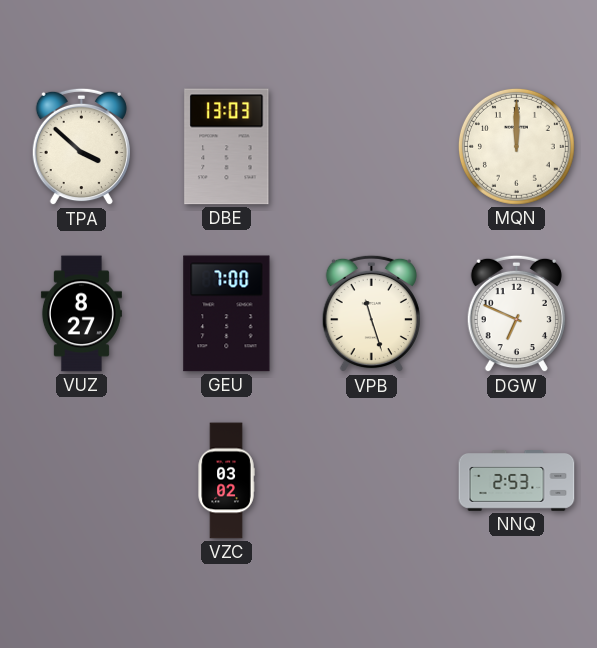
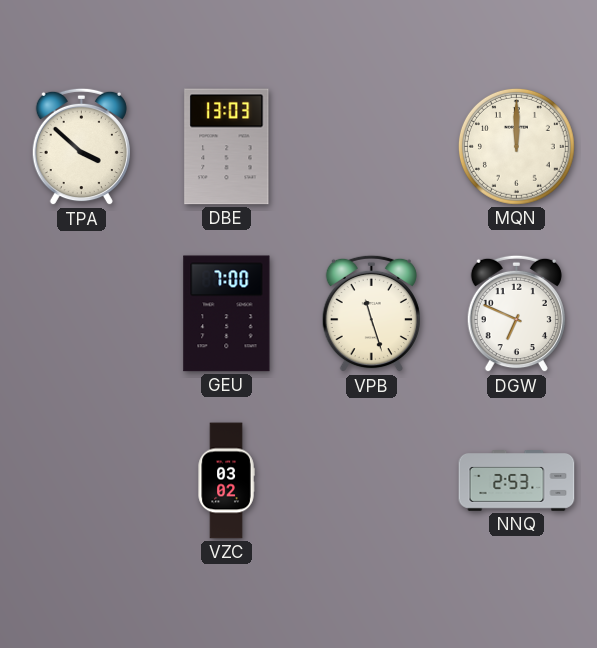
VUZ: 8:27 -> none
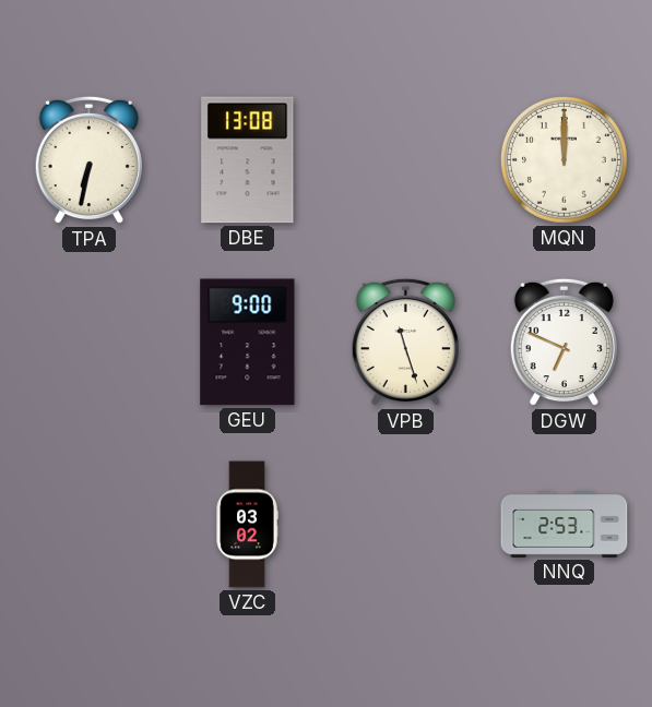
TPA: 3:52 -> 6:32
DBE: 13:03 -> 13:08
GEU: 7:00 -> 9:00
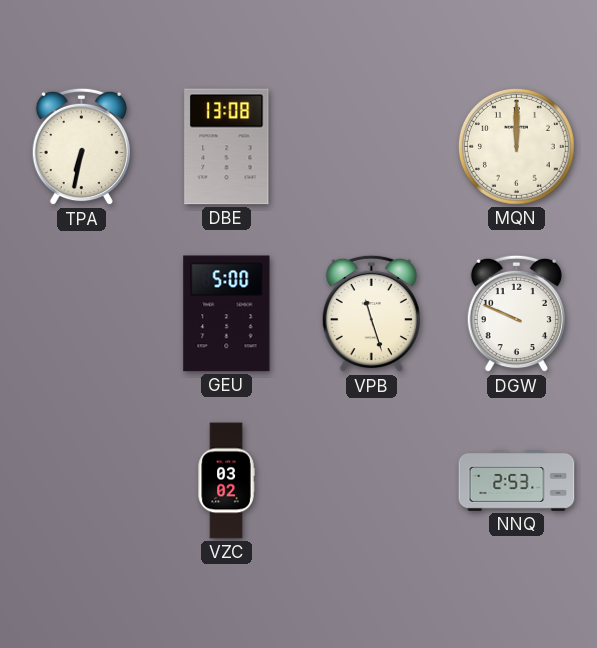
GEU: 9:00 -> 5:00
DGW: 6:49 -> 9:49
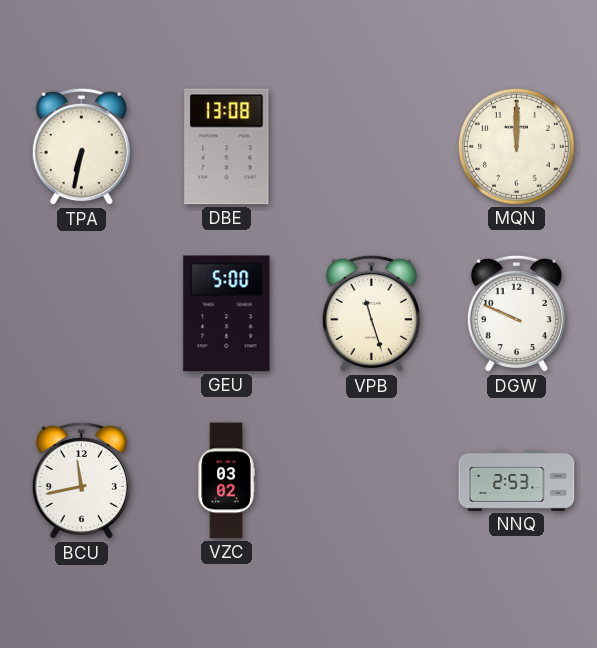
BCU: none -> 11:43
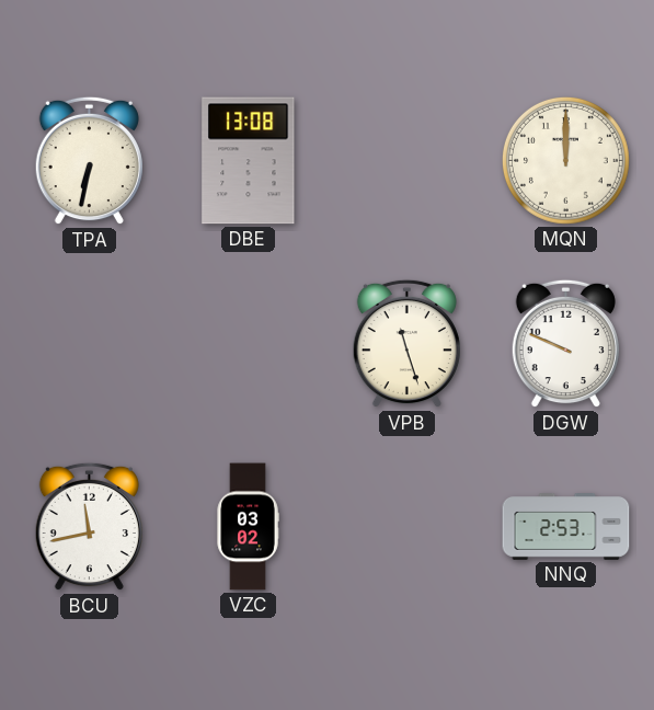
GEU: 5:00 -> none
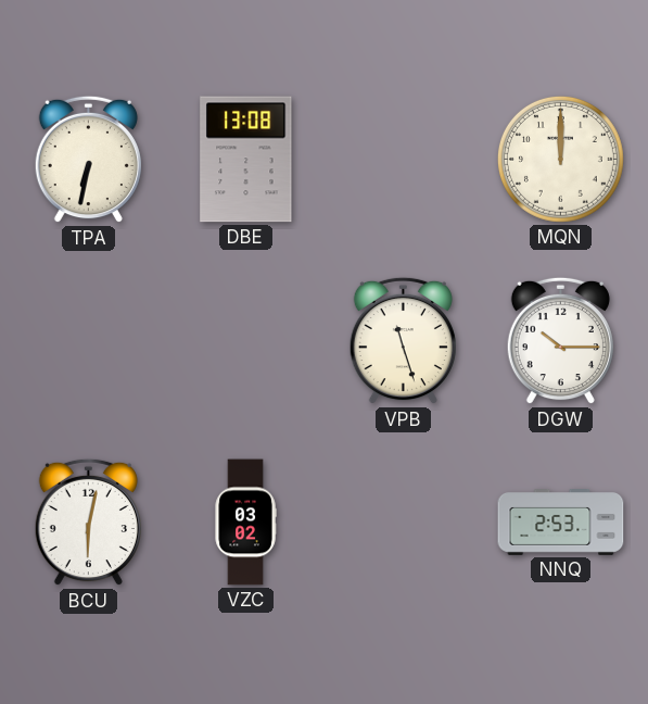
DGW: 9:49 -> 10:15
BCU: 11:43 -> 6:02
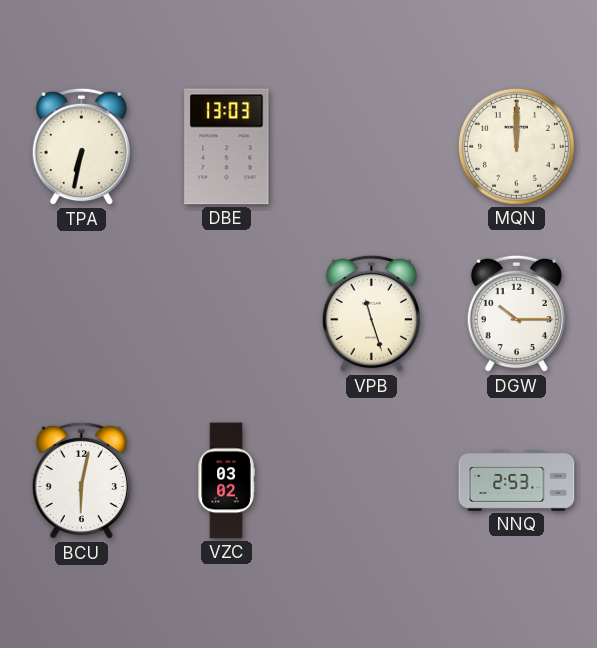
DBE: 13:08 -> 13:03
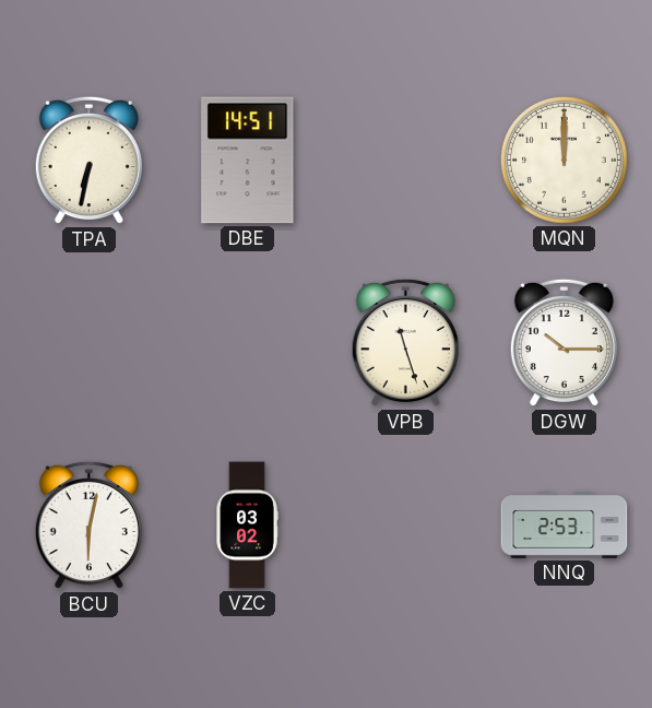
DBE: 13:03 -> 14:51
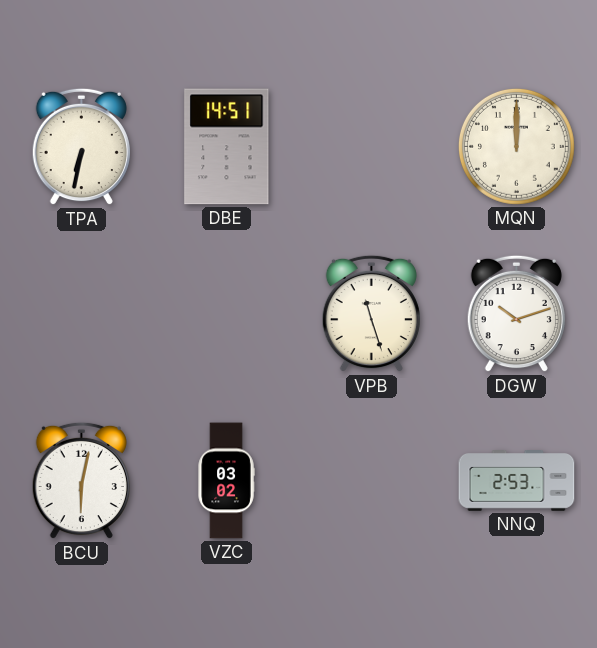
DGW: 10:15 -> 10:12
